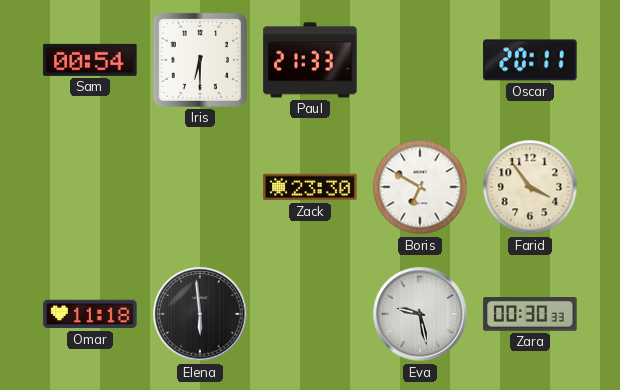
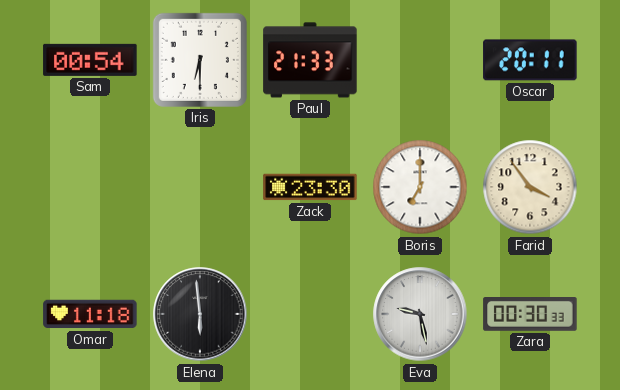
Boris: 6:50 -> 7:00
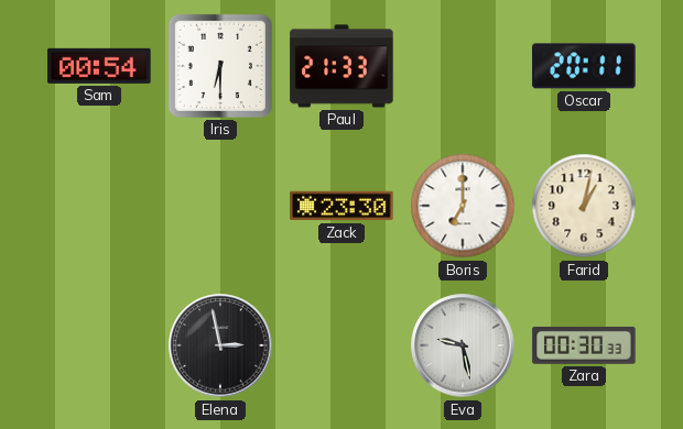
Farid: 3:54 -> 1:02
Omar: 11:18 -> none
Elena: 5:59 -> 2:58
